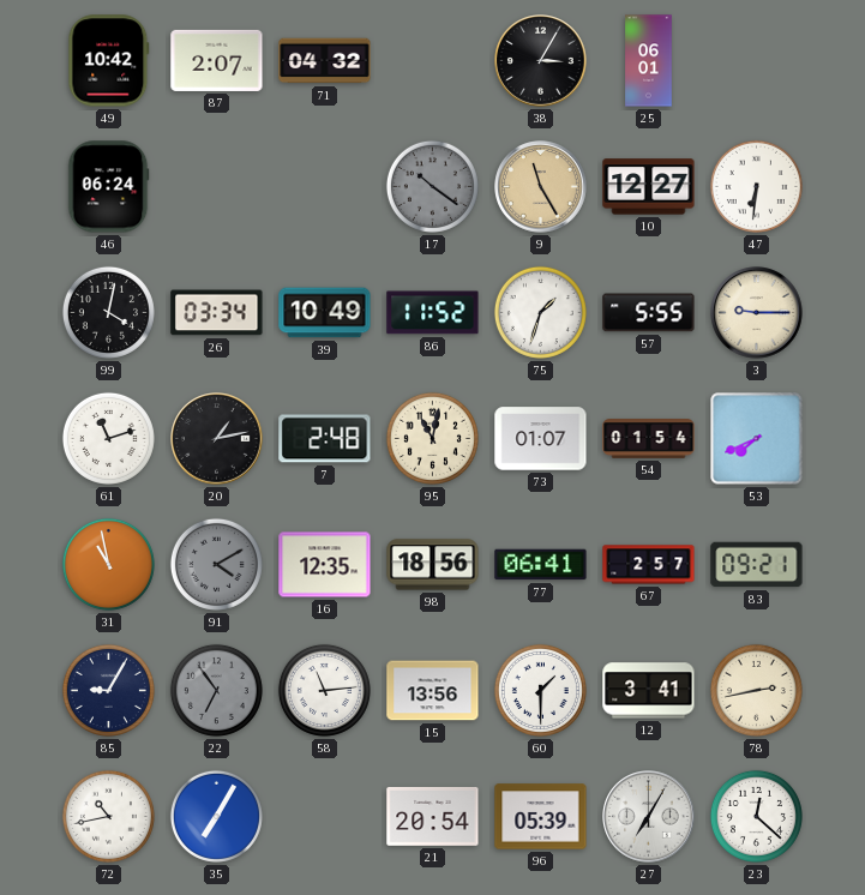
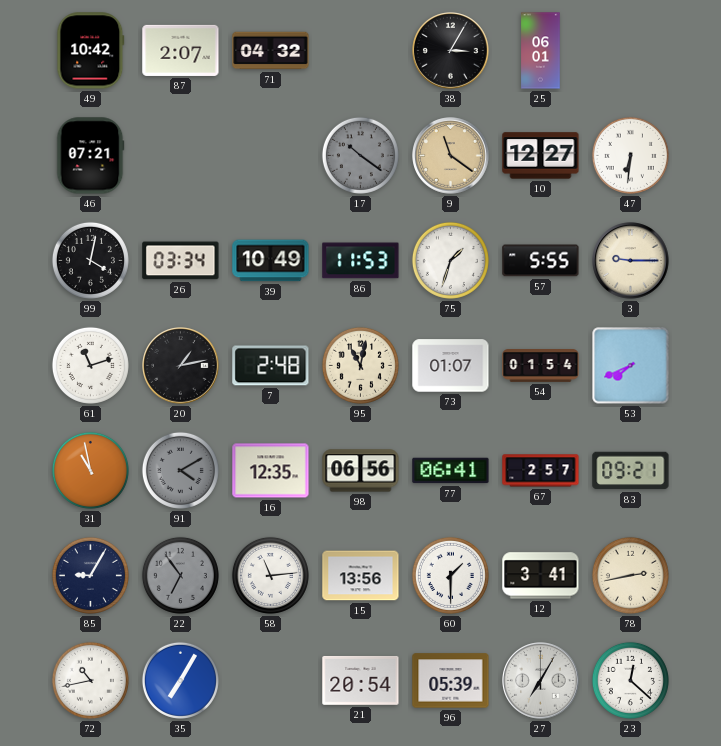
46: 06:24 -> 07:21
9: 11:25 -> 11:21
86: 11:52 -> 11:53
98: 18:56 -> 06:56
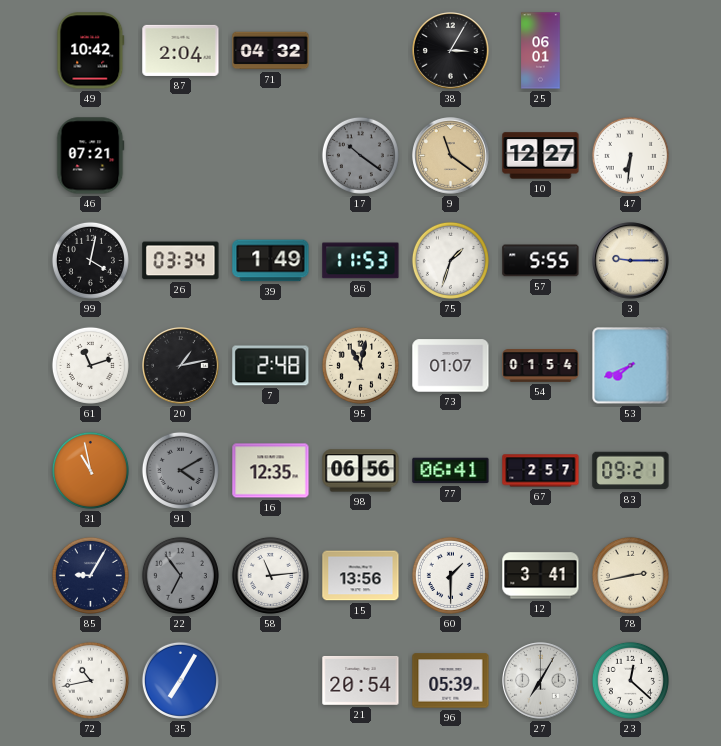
87: 2:07 -> 2:04
39: 10:49 -> 1:49
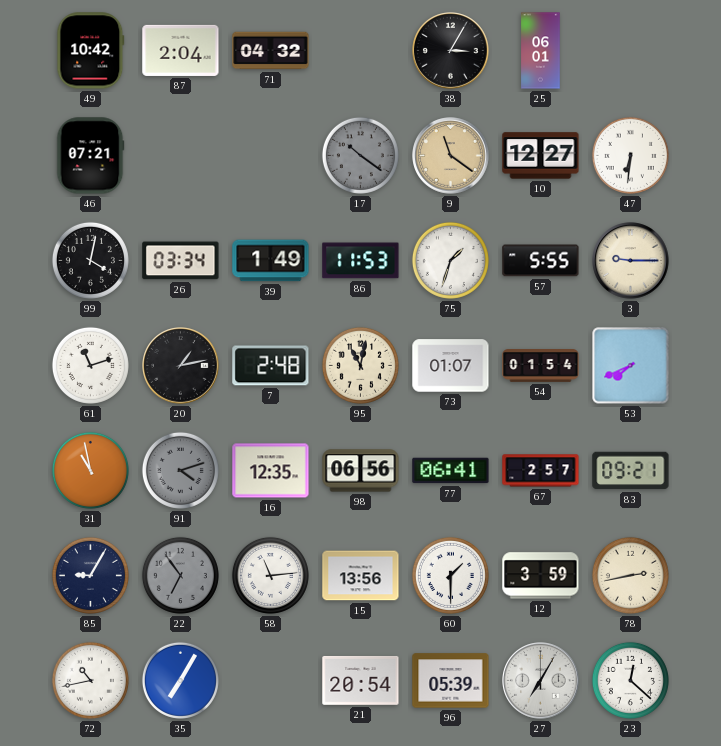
91: 4:10 -> 4:12
12: 3:41 -> 3:59
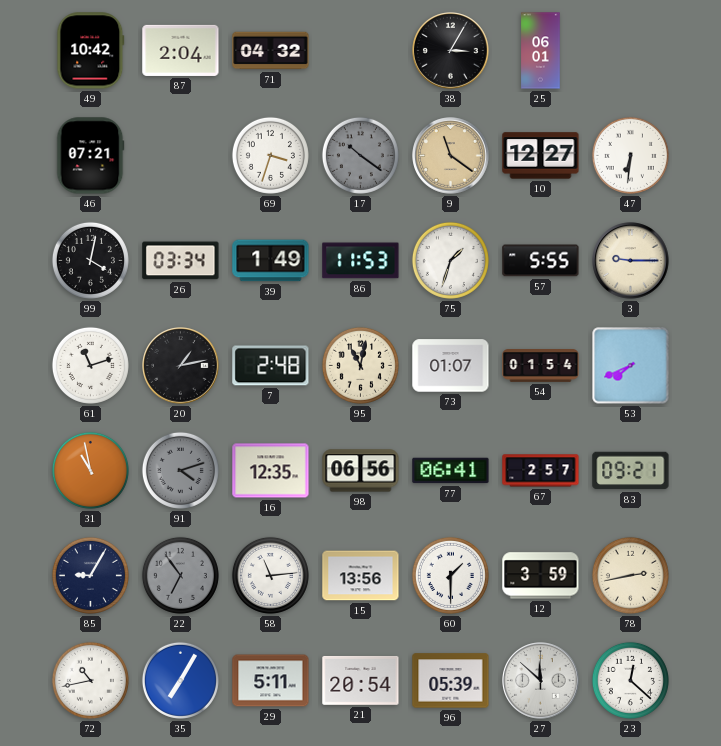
69: none -> 3:33
29: none -> 5:11
27: 7:05 -> 11:52
